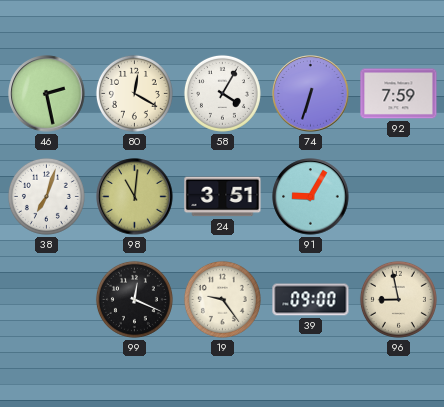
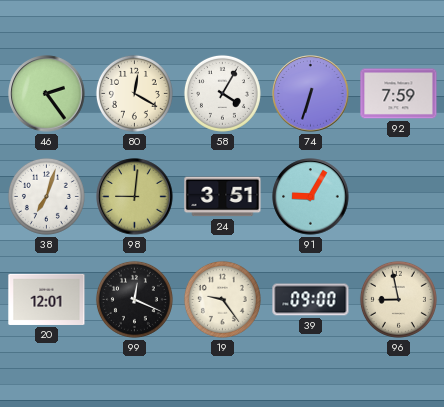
46: 2:28 -> 2:24
98: 11:01 -> 9:01
20: none -> 12:01
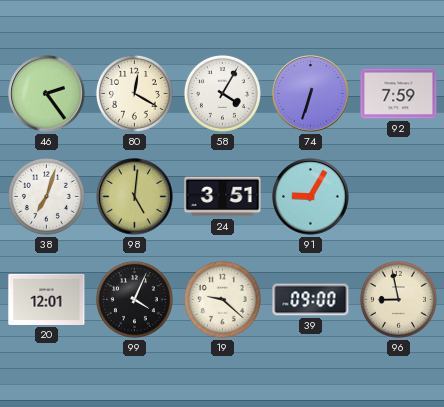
98: 9:01 -> 5:01
99: 12:19 -> 4:04
19: 9:24 -> 9:22
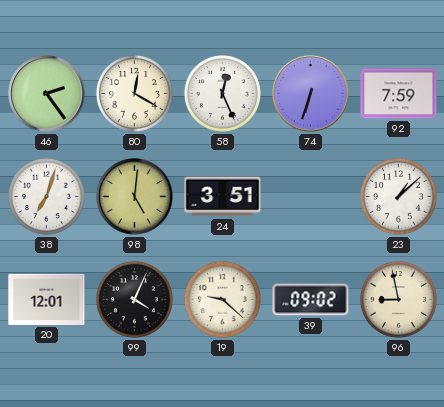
58: 4:05 -> 12:26
91: 9:05 -> none
23: none -> 1:08
39: 09:00 -> 09:02
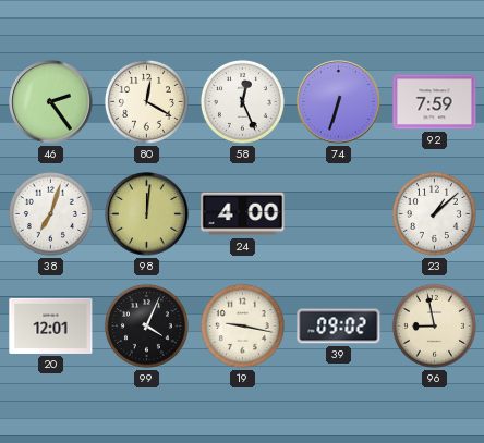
98: 5:01 -> 12:01
24: 3:51 -> 4:00
19: 9:22 -> 9:17
